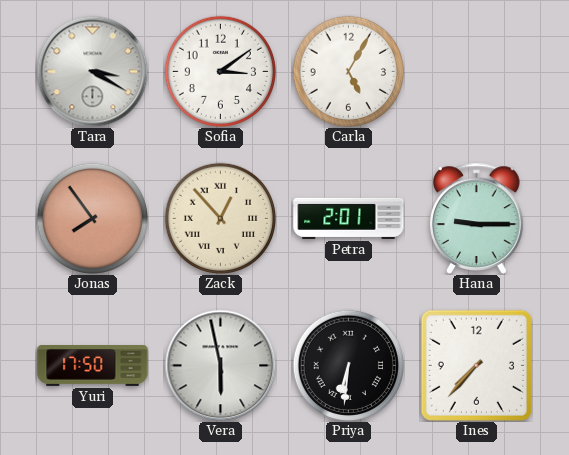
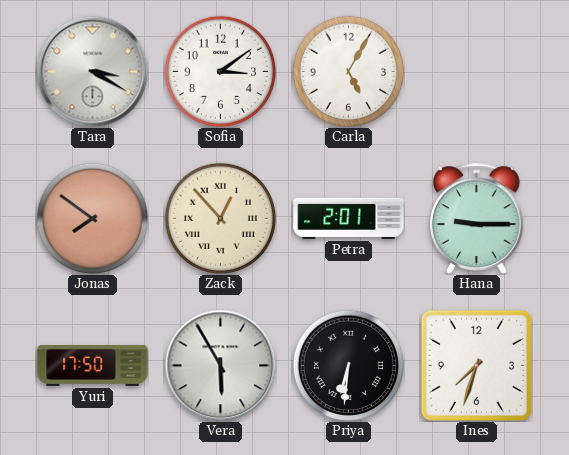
Jonas: 7:54 -> 7:51
Vera: 5:58 -> 5:55
Ines: 7:37 -> 7:33
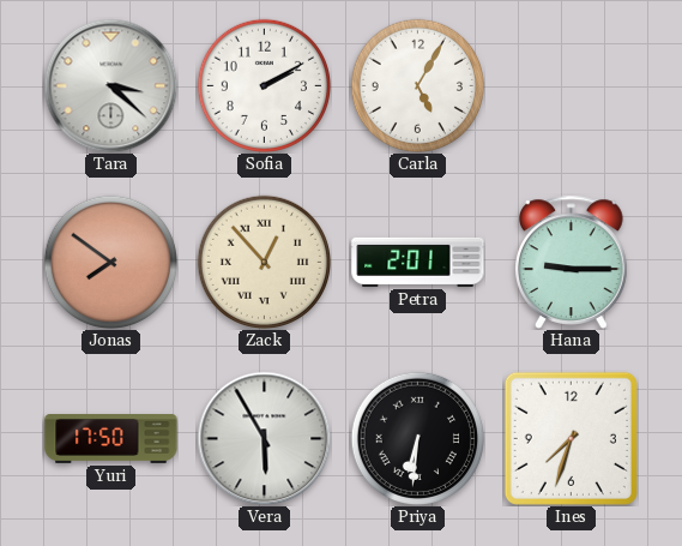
Tara: 3:20 -> 3:22
Sofia: 3:09 -> 2:10
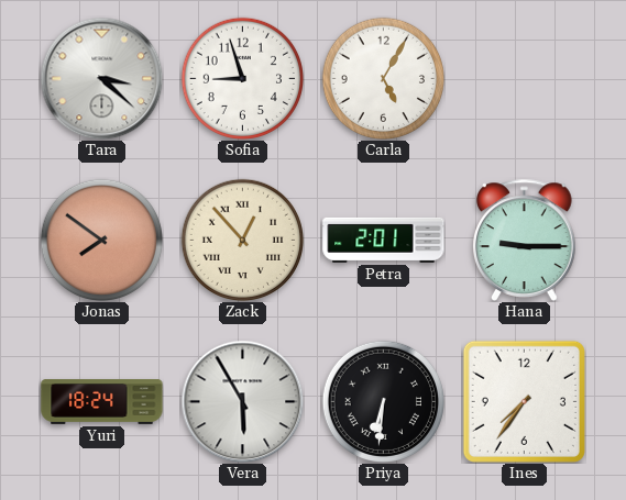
Sofia: 2:10 -> 8:57
Yuri: 17:50 -> 18:24
Ines: 7:33 -> 7:36
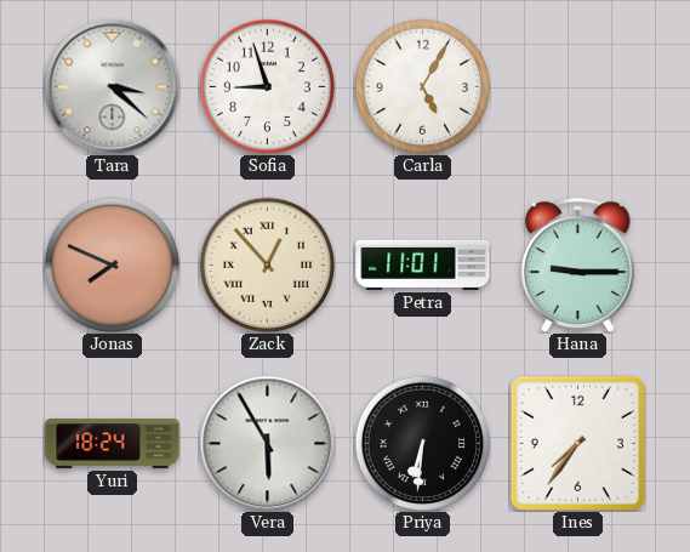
Jonas: 7:51 -> 7:49
Petra: 2:01 -> 11:01
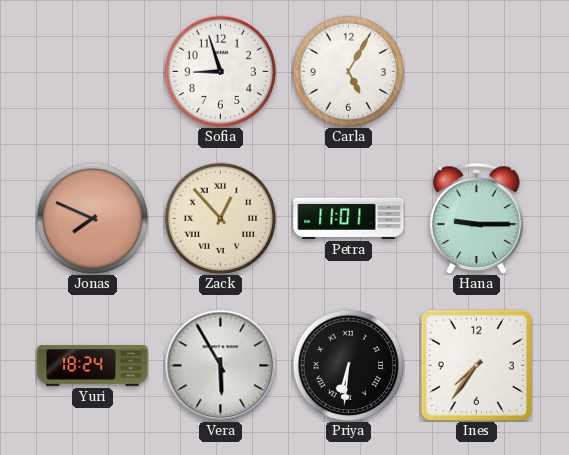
Tara: 3:22 -> none
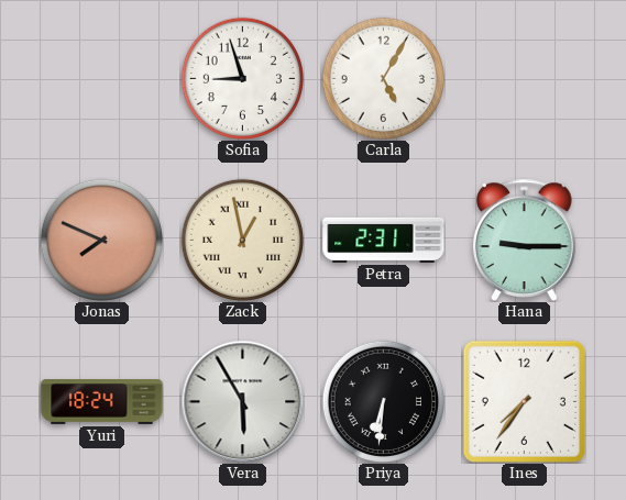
Zack: 12:53 -> 12:58
Petra: 11:01 -> 2:31
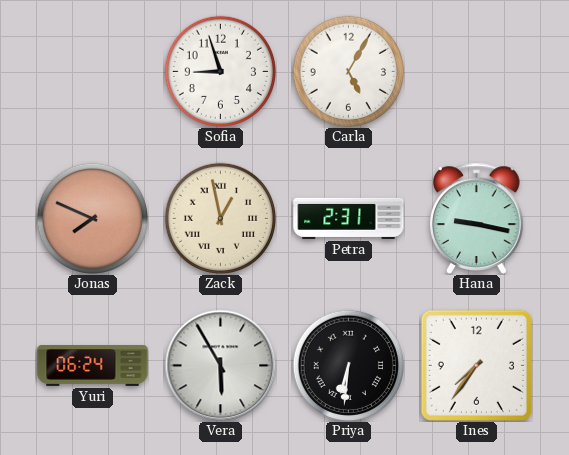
Hana: 9:15 -> 9:17
Yuri: 18:24 -> 06:24
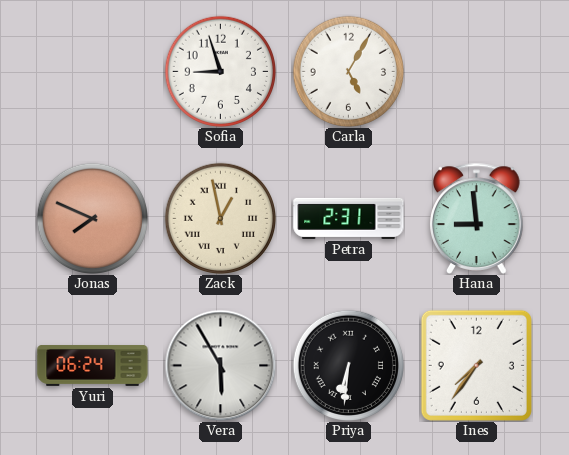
Hana: 9:17 -> 8:59
